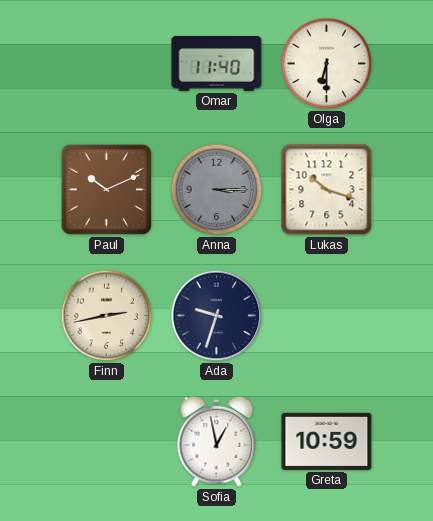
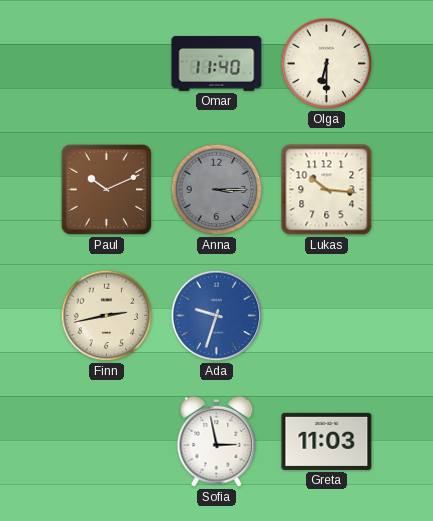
Lukas: 10:18 -> 10:16
Ada dial: navy -> blue
Sofia: 12:58 -> 2:58
Greta: 10:59 -> 11:03
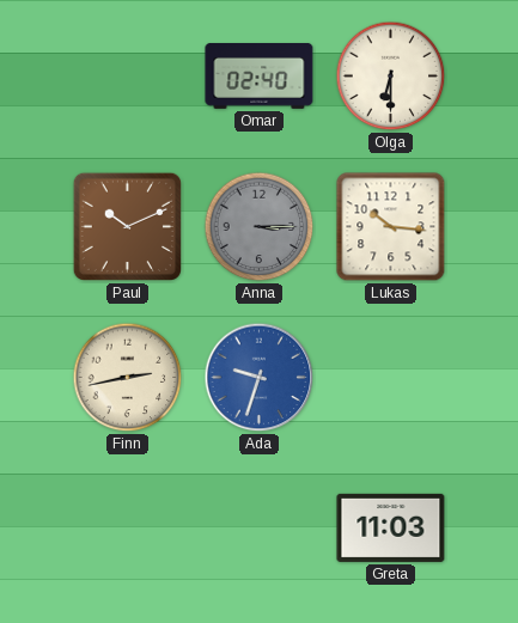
Omar: 11:40 -> 02:40
Sofia: 2:58 -> none
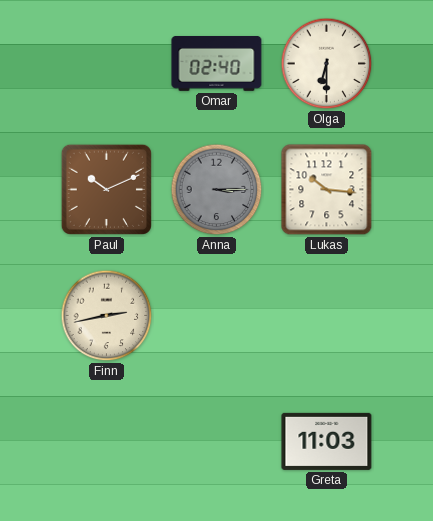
Ada: 9:33 -> none
